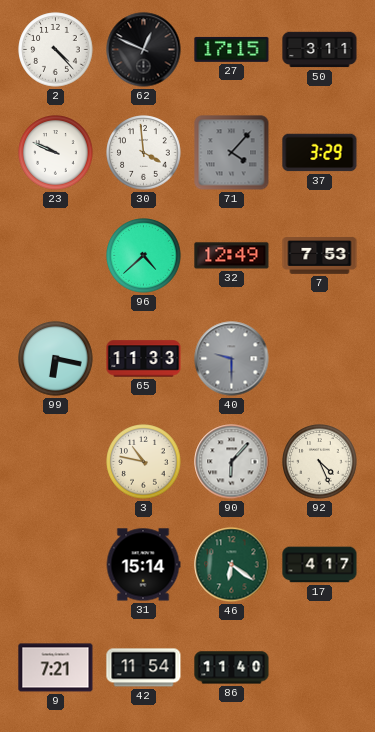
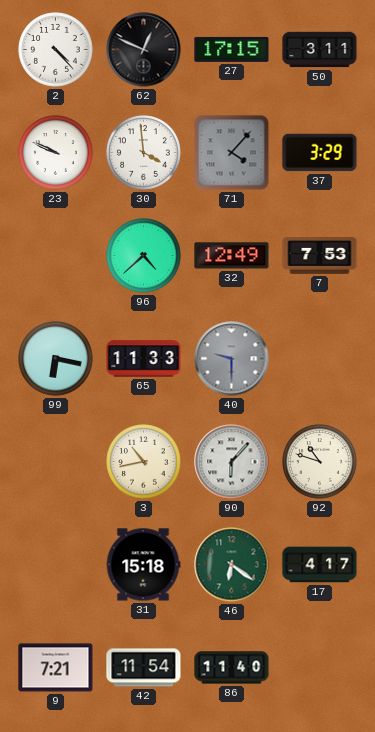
3: 10:47 -> 10:43
92: 4:26 -> 10:48
31: 15:14 -> 15:18
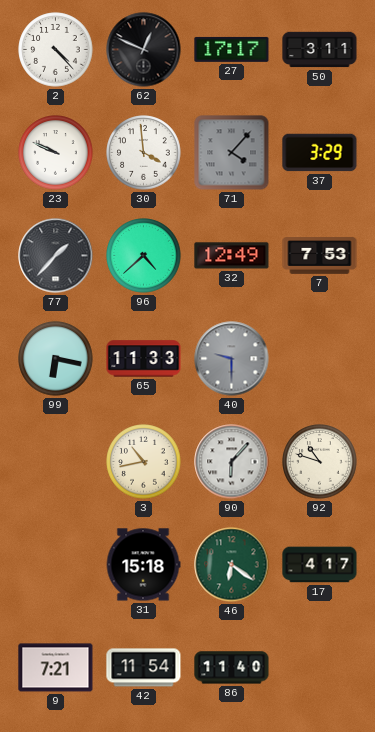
27: 17:15 -> 17:17
77: none -> 1:37
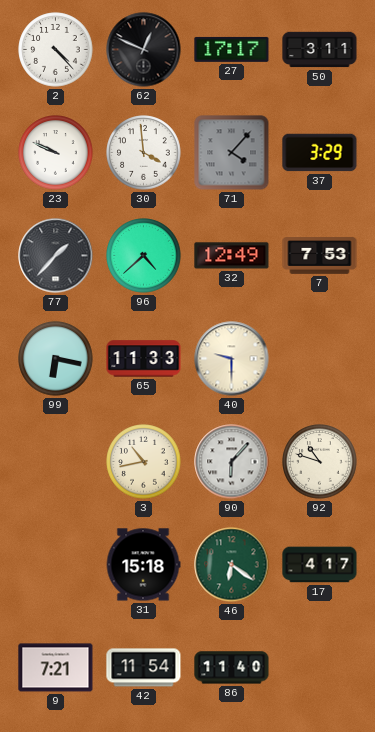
40 dial: grey -> cream
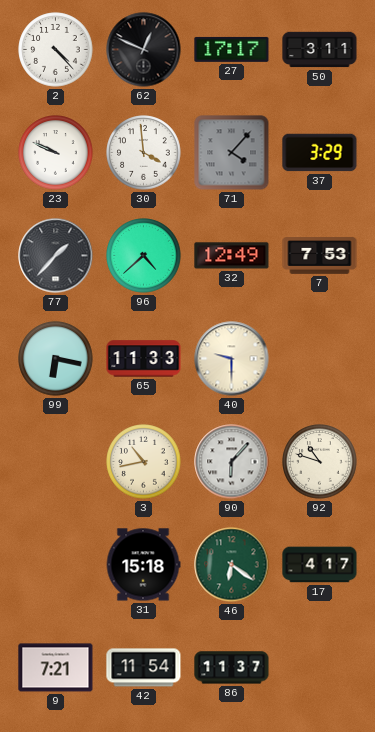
86: 11:40 -> 11:37
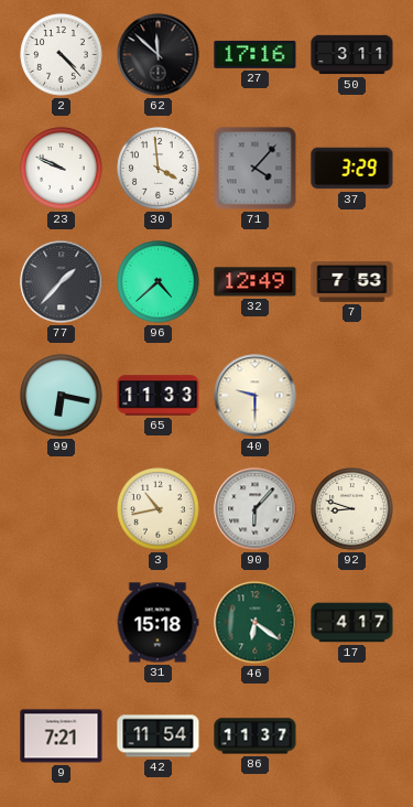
62: 12:49 -> 11:52
27: 17:17 -> 17:16
92: 10:48 -> 8:48
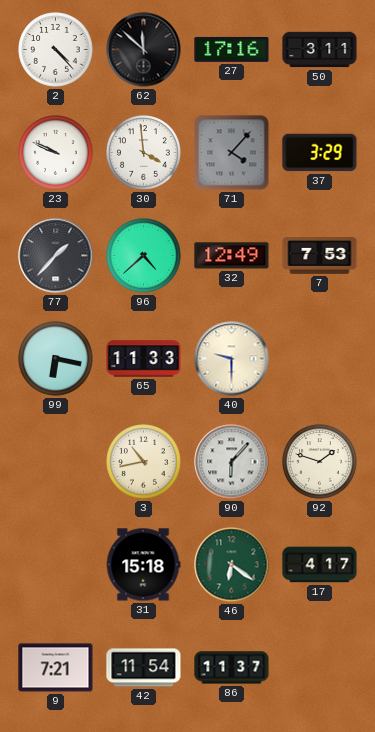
92: 8:48 -> 1:48
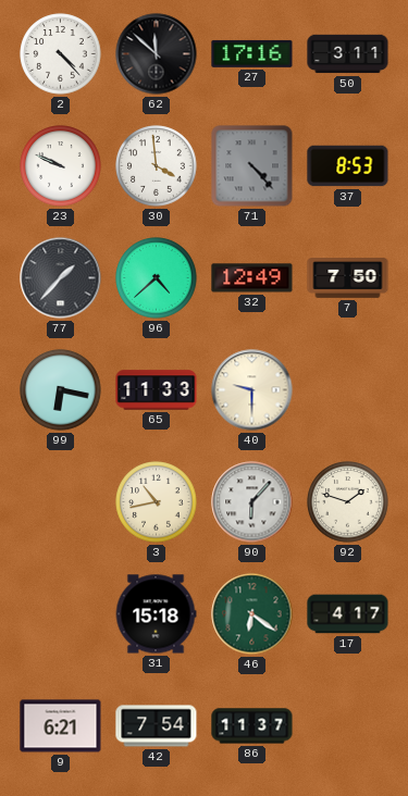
71: 4:07 -> 4:23
37: 3:29 -> 8:53
7: 7:53 -> 7:50
9: 7:21 -> 6:21
42: 11:54 -> 7:54
